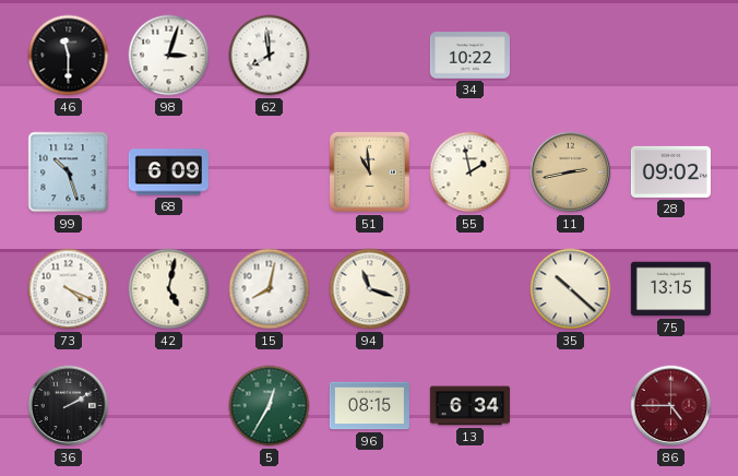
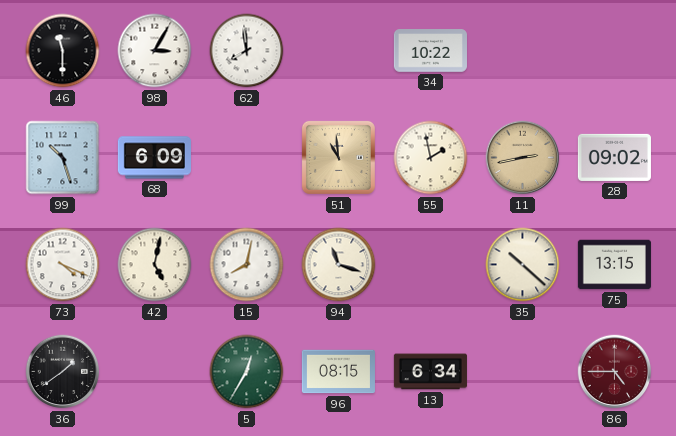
98: 3:03 -> 3:05
36: 2:10 -> 1:39
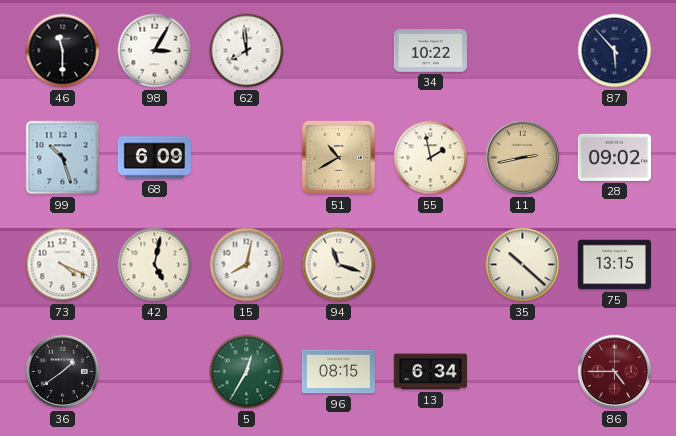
87: none -> 5:53
51: 10:59 -> 10:40
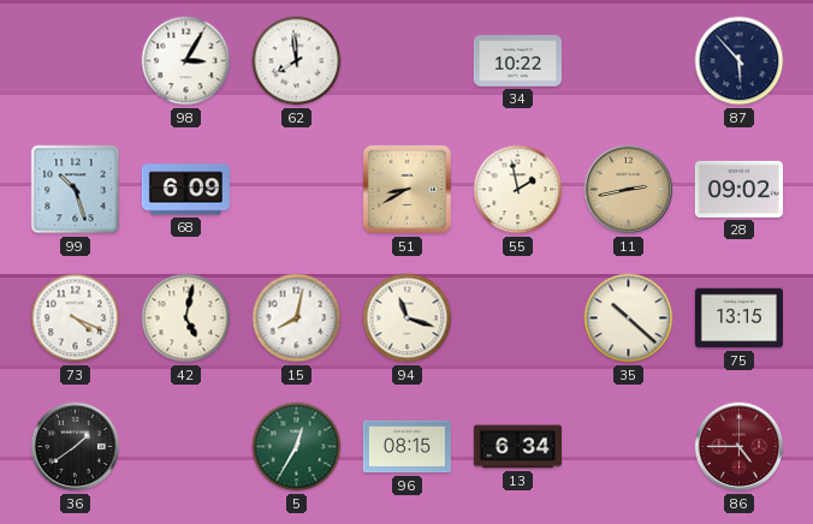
46: 11:30 -> none
51: 10:40 -> 8:40
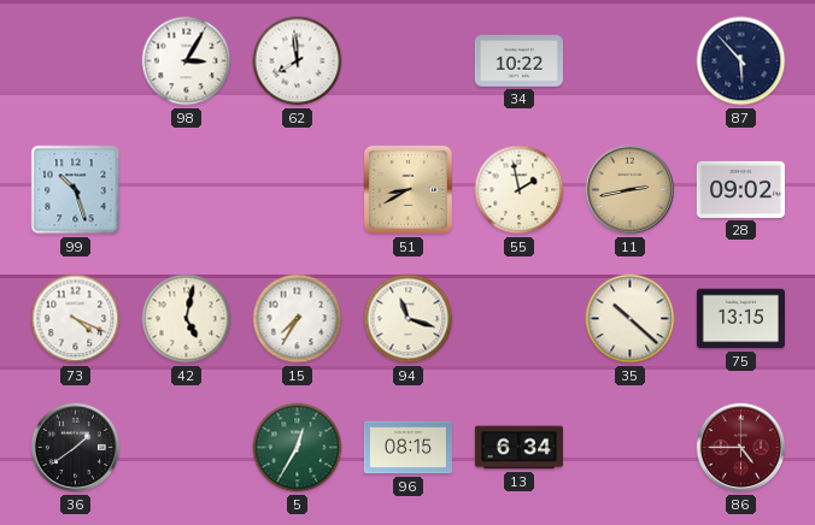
68: 6:09 -> none
15: 8:02 -> 7:35
